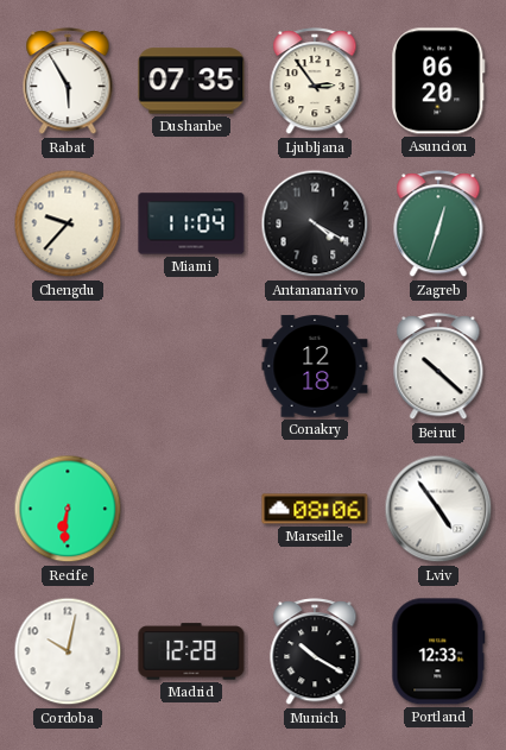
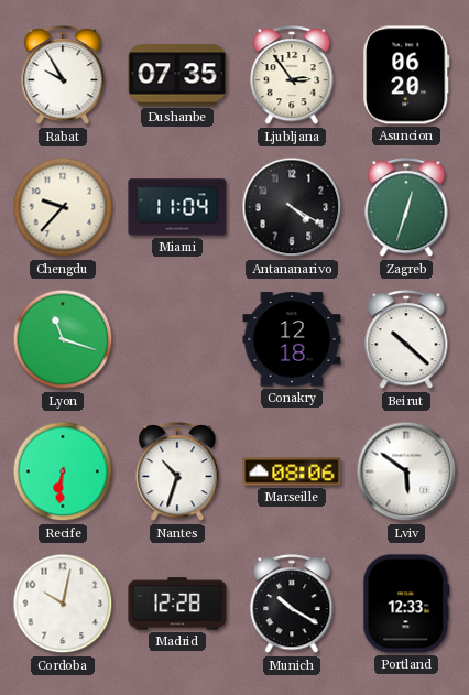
Rabat: 5:55 -> 9:55
Lyon: none -> 11:18
Nantes: none -> 10:33
Lviv: 4:54 -> 5:51
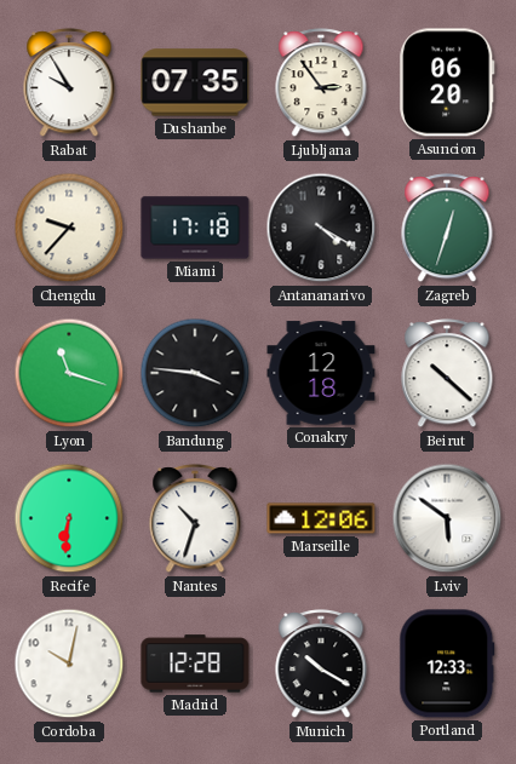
Miami: 11:04 -> 17:18
Bandung: none -> 3:46
Marseille: 08:06 -> 12:06
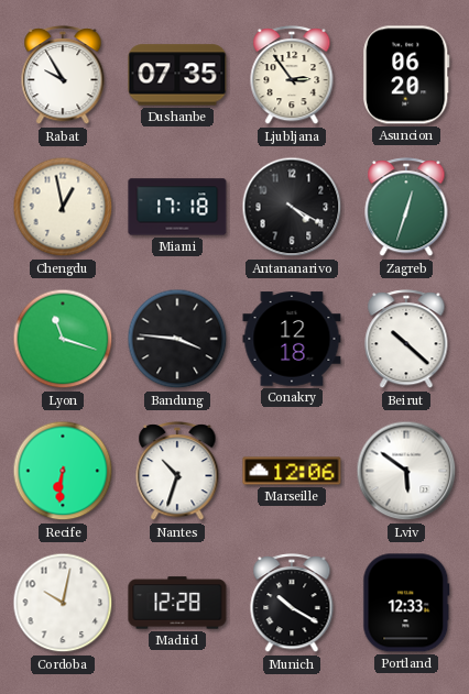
Chengdu: 9:37 -> 12:58
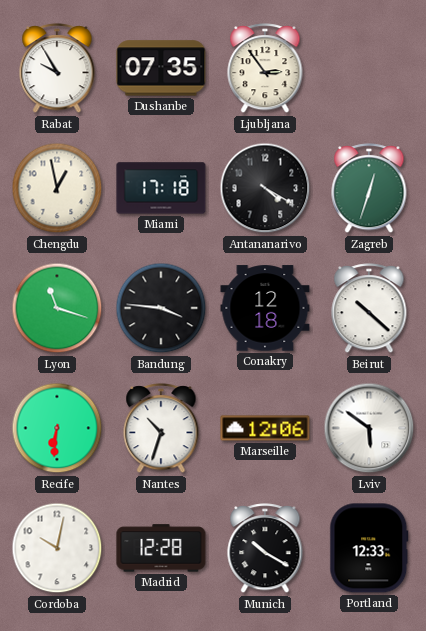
Asuncion: 06:20 -> none
